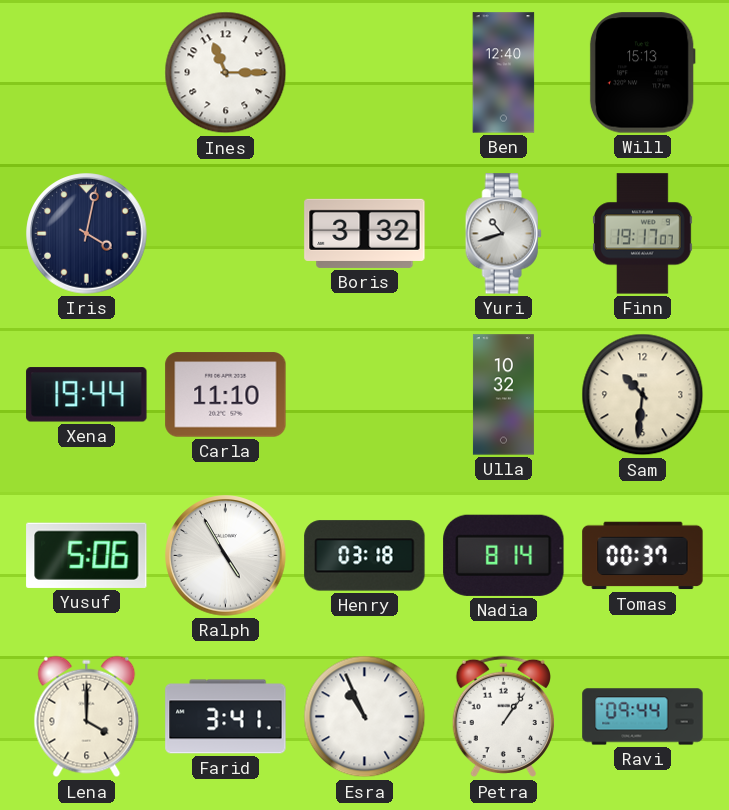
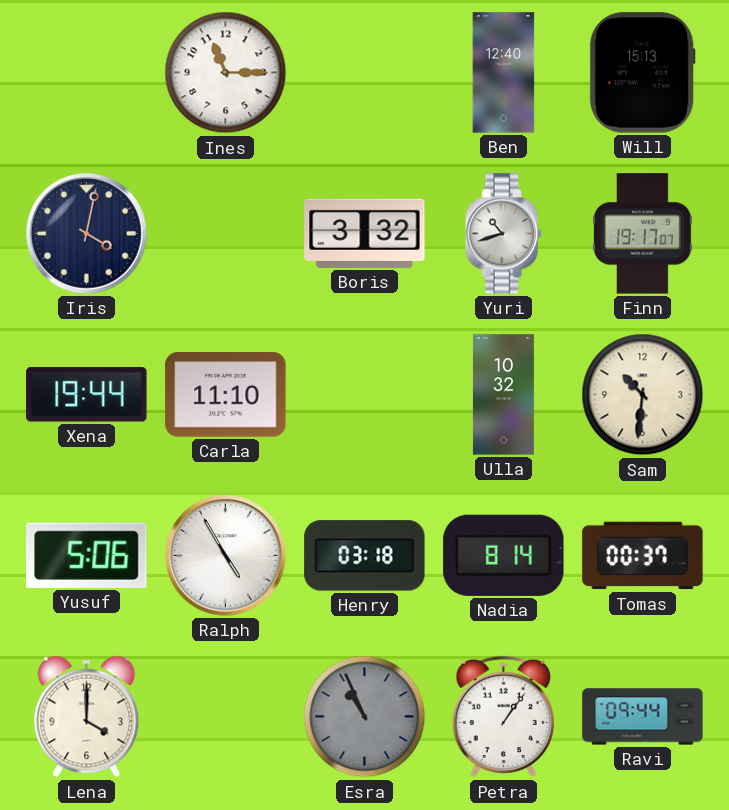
Farid: 3:41 -> none
Esra dial: white -> grey
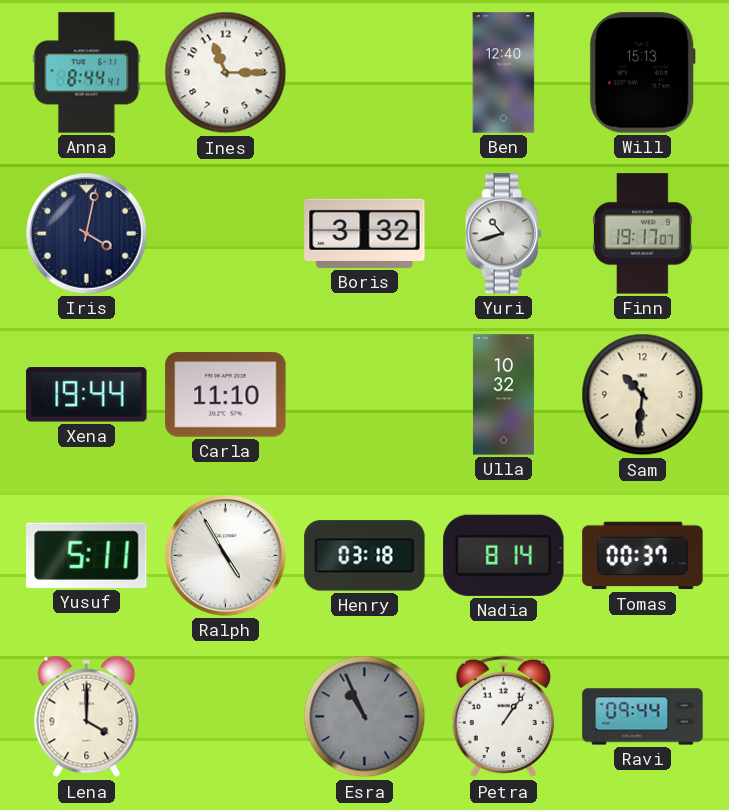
Anna: none -> 8:44
Yusuf: 5:06 -> 5:11
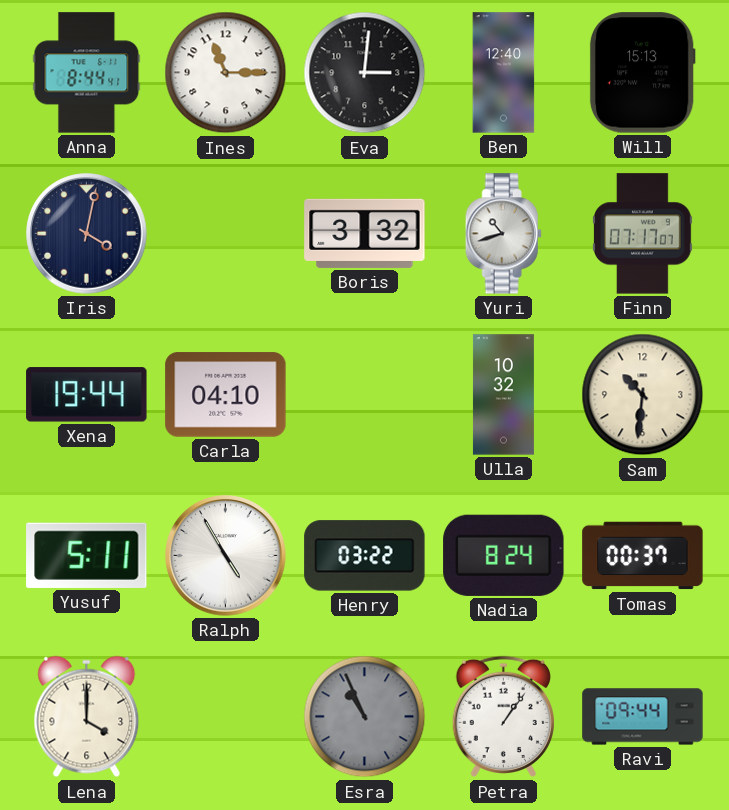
Eva: none -> 3:01
Finn: 19:17 -> 07:17
Carla: 11:10 -> 04:10
Henry: 03:18 -> 03:22
Nadia: 8:14 -> 8:24
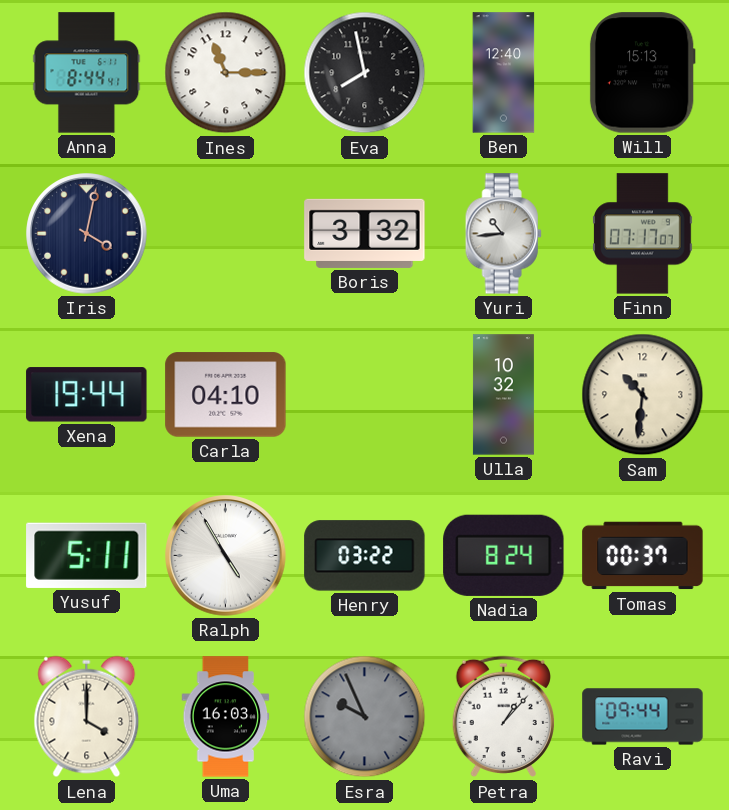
Eva: 3:01 -> 7:58
Yuri: 10:42 -> 10:44
Uma: none -> 16:03
Esra: 10:56 -> 9:56
Petra: 1:06 -> 1:07
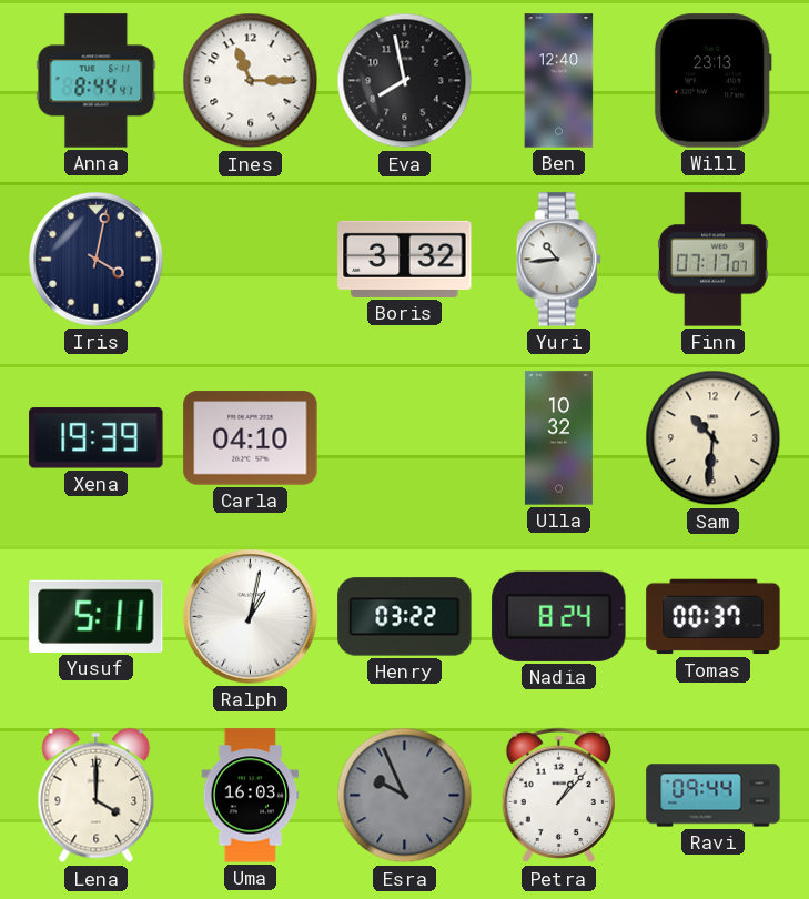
Will: 15:13 -> 23:13
Xena: 19:44 -> 19:39
Ralph: 4:55 -> 1:02
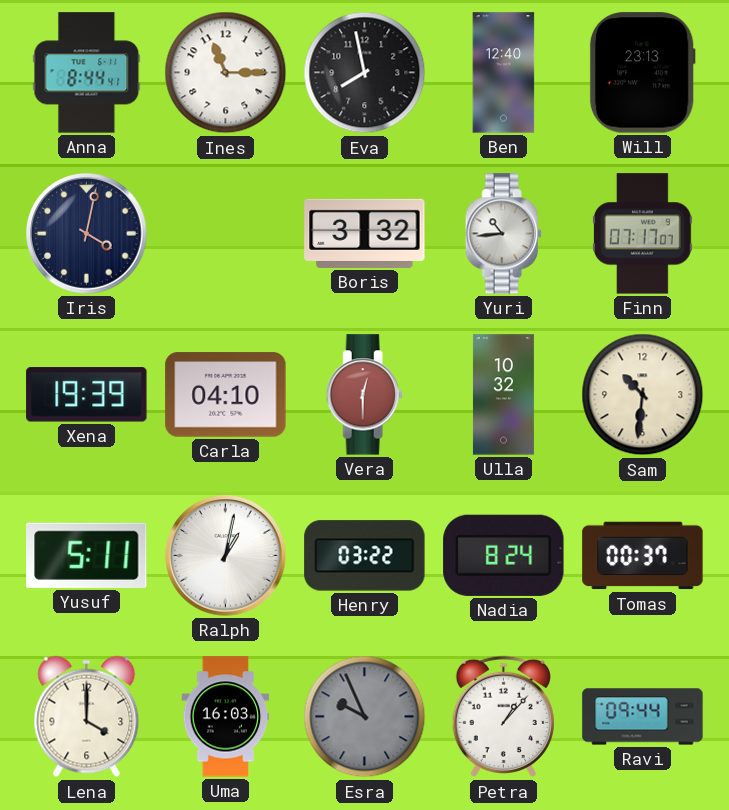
Vera: none -> 12:30
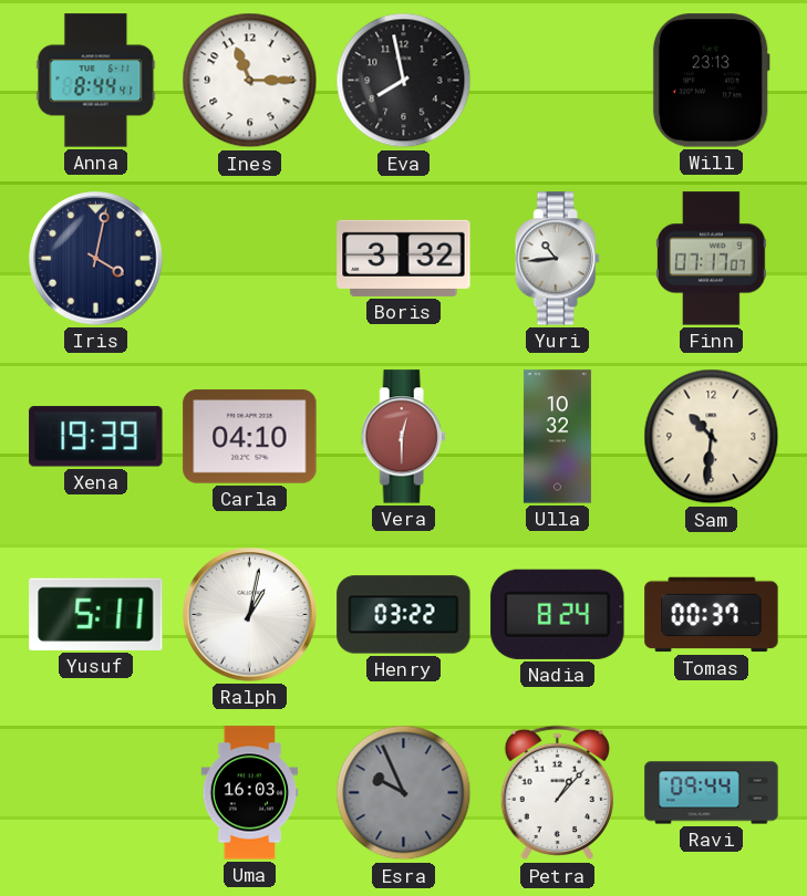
Ben: 12:40 -> none
Lena: 4:00 -> none
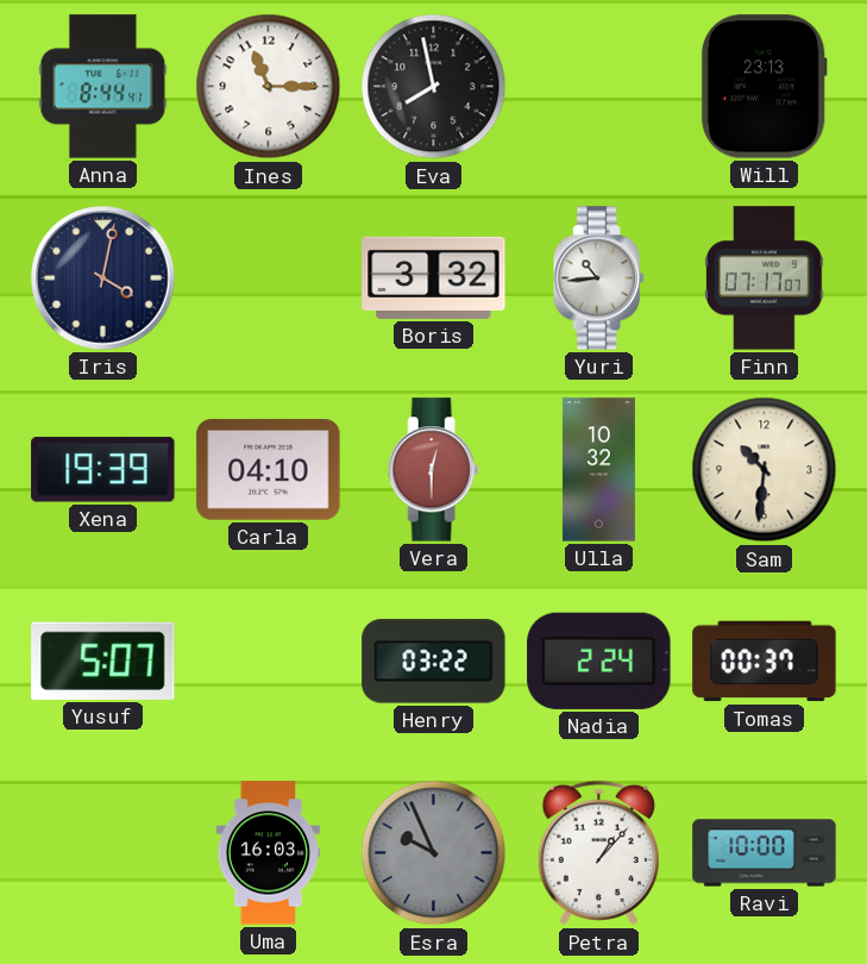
Yusuf: 5:11 -> 5:07
Ralph: 1:02 -> none
Nadia: 8:24 -> 2:24
Ravi: 09:44 -> 10:00
